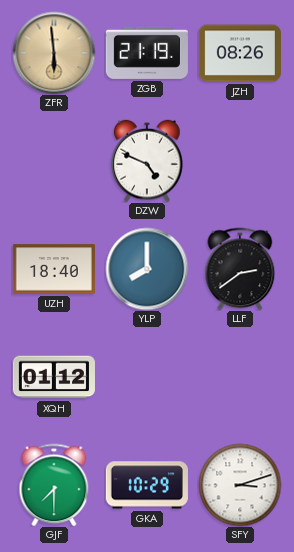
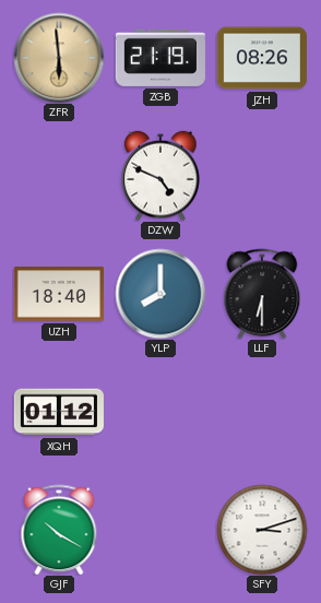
LLF: 2:39 -> 6:30
GJF: 7:30 -> 10:20
GKA: 10:29 -> none
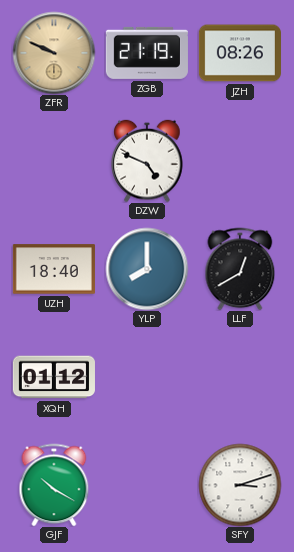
ZFR: 5:59 -> 9:49
LLF: 6:30 -> 12:40
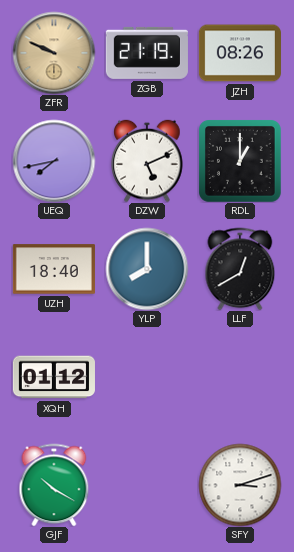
UEQ: none -> 7:43
DZW: 4:49 -> 5:11
RDL: none -> 1:00
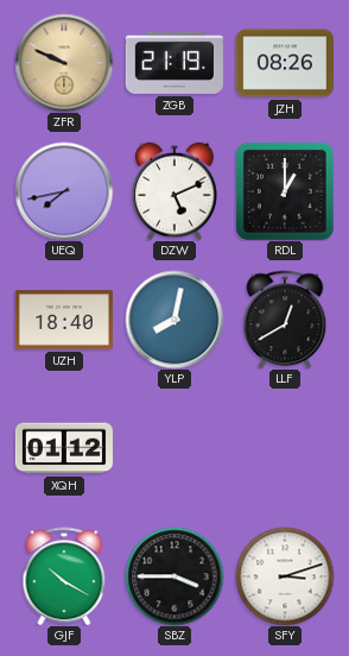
YLP: 8:00 -> 8:02
SBZ: none -> 3:45
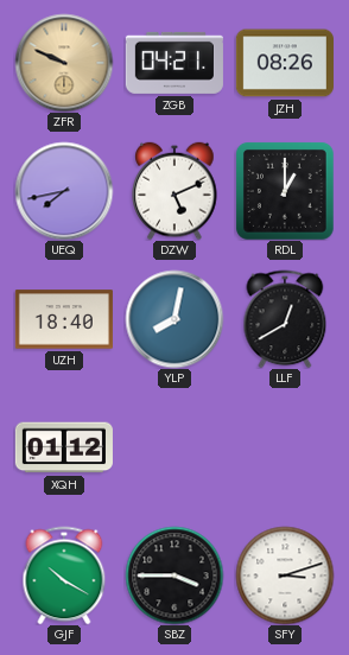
ZGB: 21:19 -> 04:21
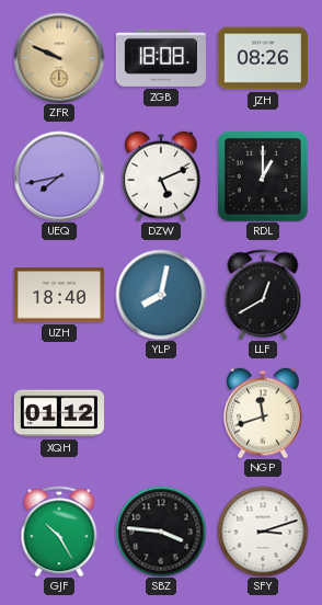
ZGB: 04:21 -> 18:08
NGP: none -> 11:42
GJF: 10:20 -> 10:25
SBZ: 3:45 -> 3:46
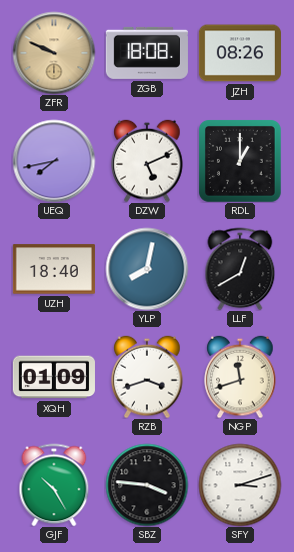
XQH: 01:12 -> 01:09
RZB: none -> 3:42
